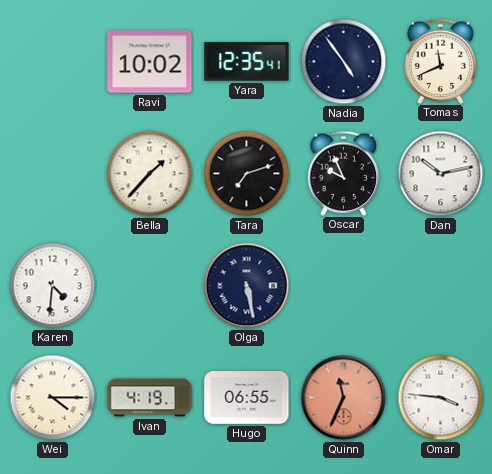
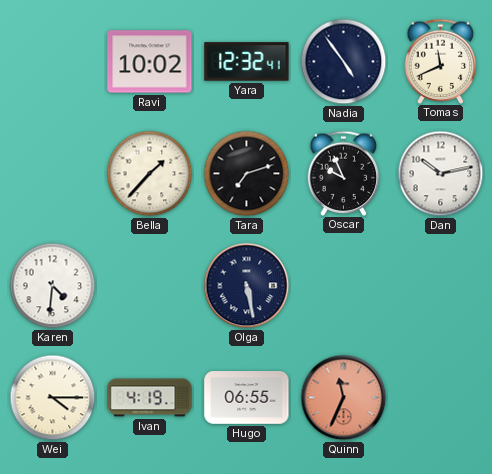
Yara: 12:35 -> 12:32
Omar: 3:46 -> none
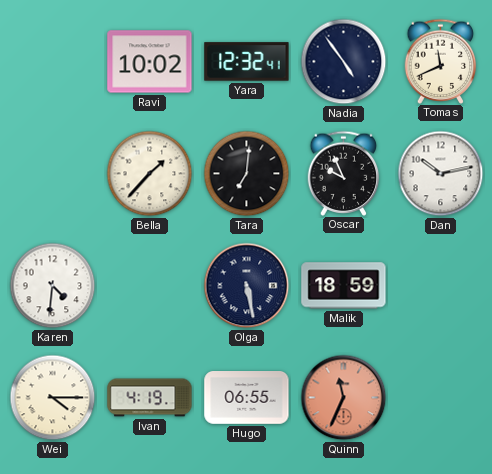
Tara: 7:12 -> 7:01
Malik: none -> 18:59
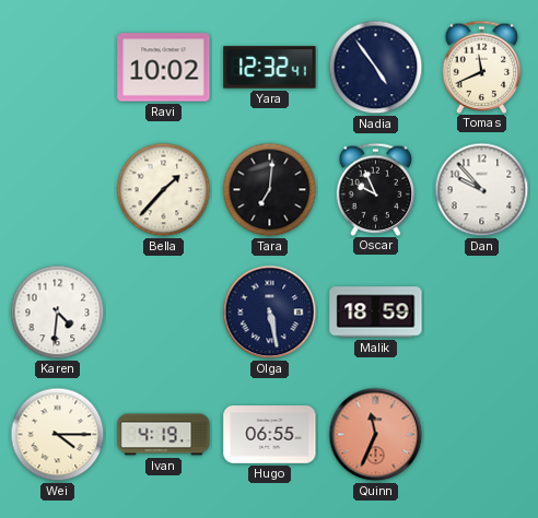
Dan: 10:13 -> 9:53
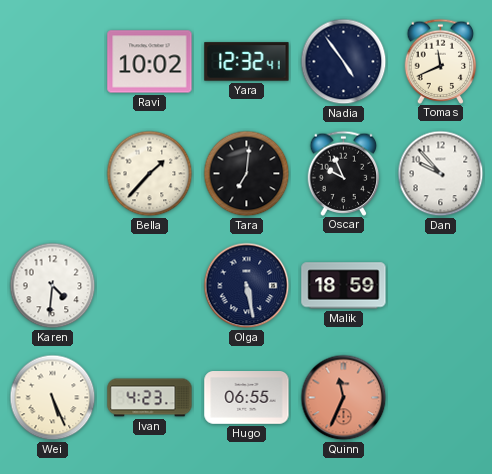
Wei: 4:15 -> 5:26
Ivan: 4:19 -> 4:23
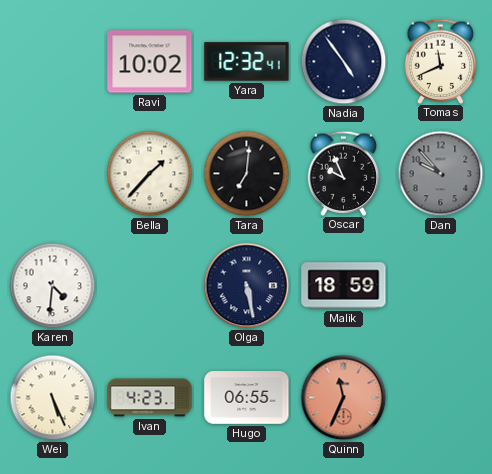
Dan dial: white -> grey
